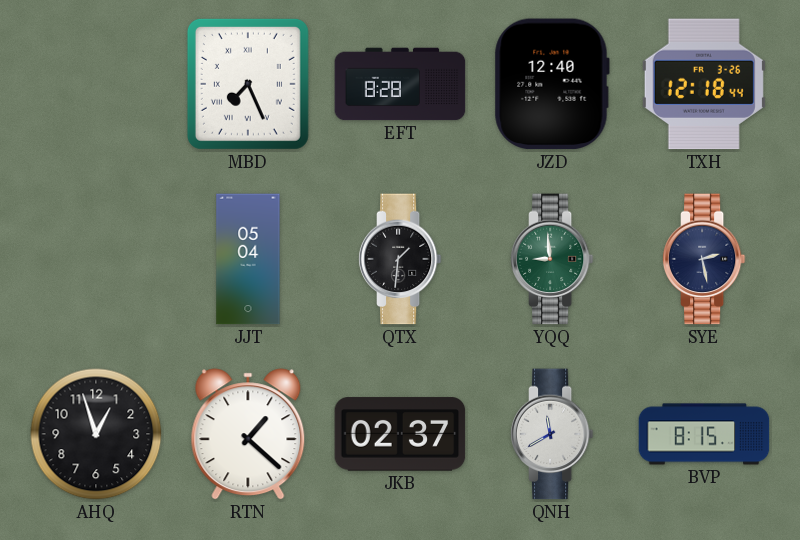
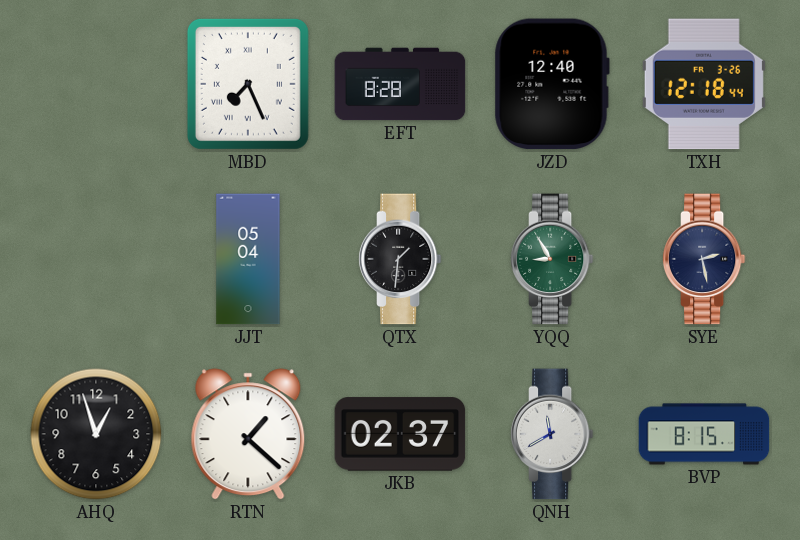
YQQ: 8:59 -> 8:55
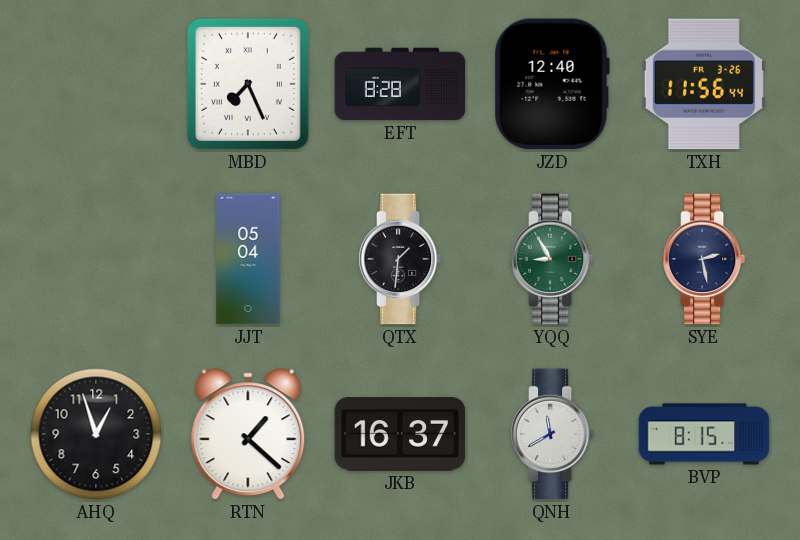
TXH: 12:18 -> 11:56
JKB: 02:37 -> 16:37
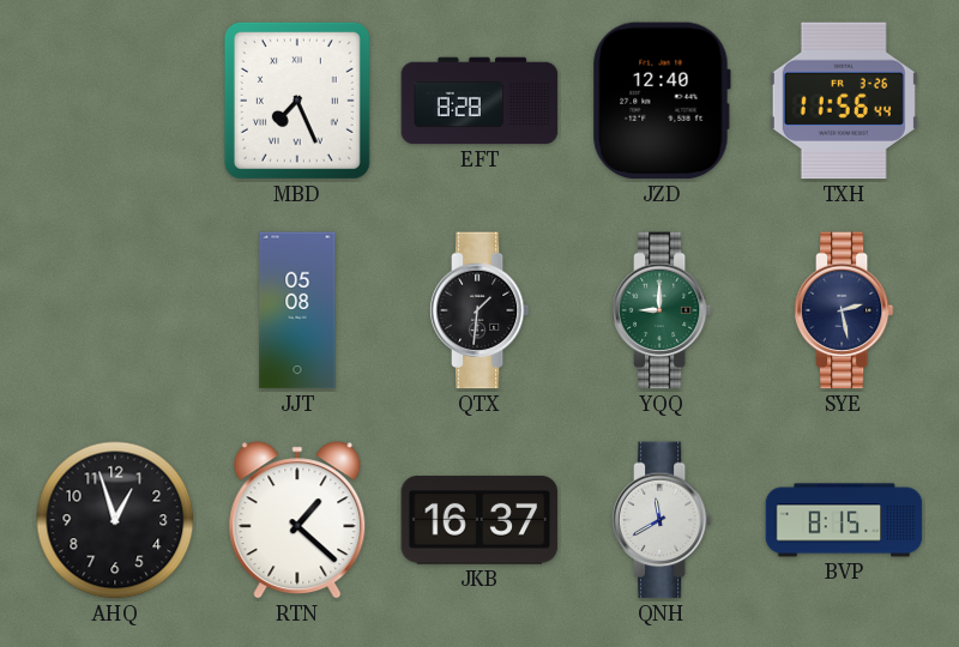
JJT: 05:04 -> 05:08
YQQ: 8:55 -> 9:00
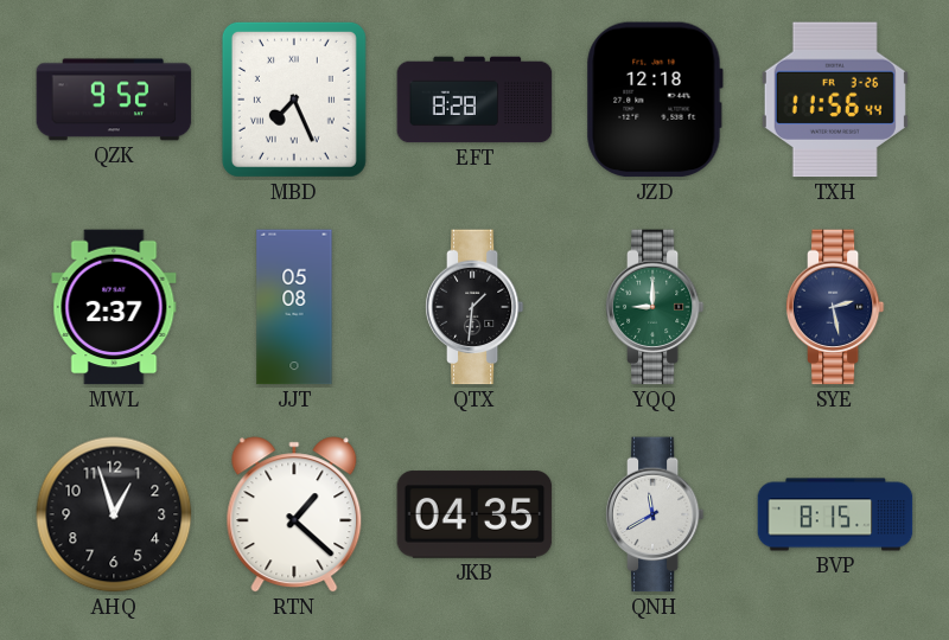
QZK: none -> 9:52
JZD: 12:40 -> 12:18
MWL: none -> 2:37
JKB: 16:37 -> 04:35
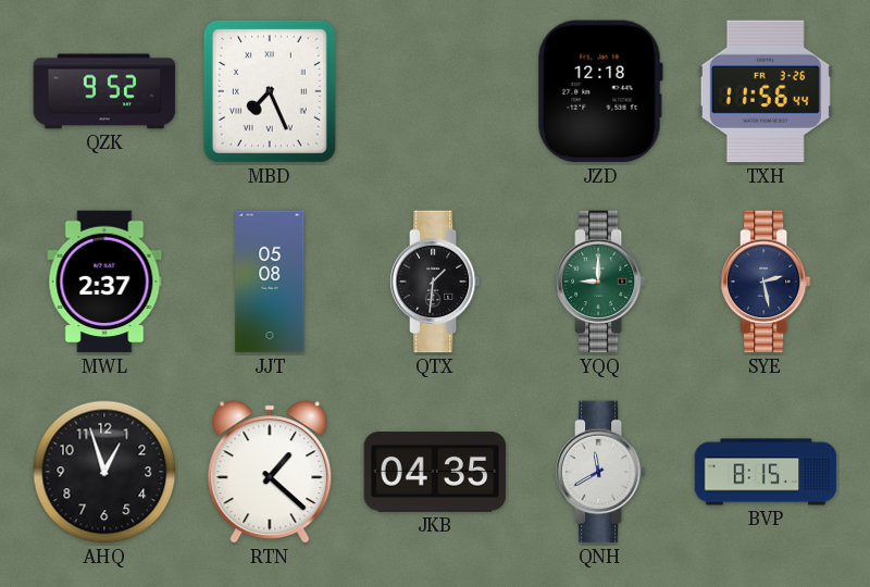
EFT: 8:28 -> none
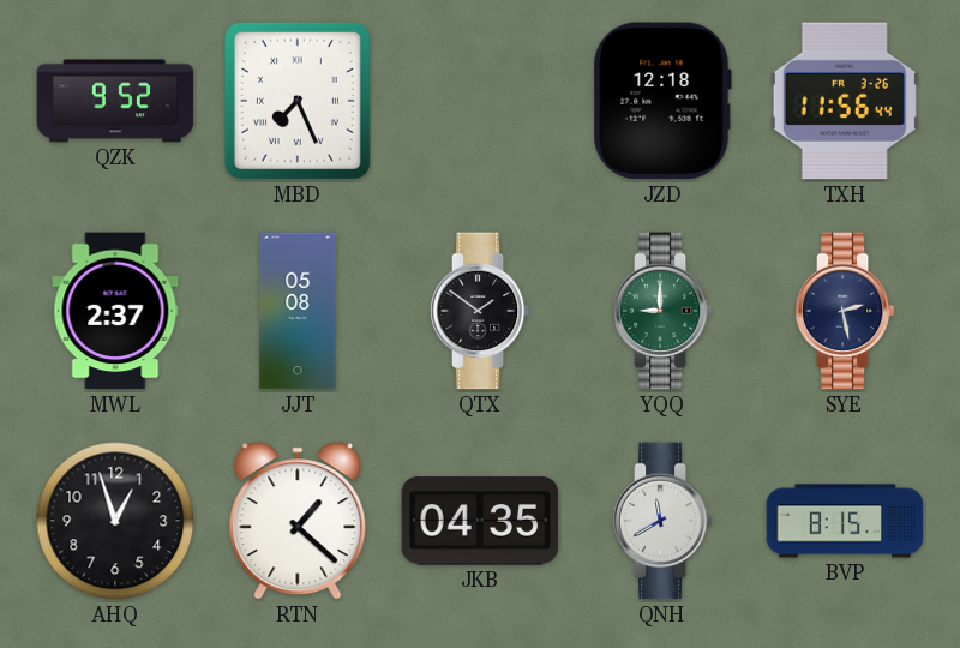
QTX: 1:31 -> 1:51
